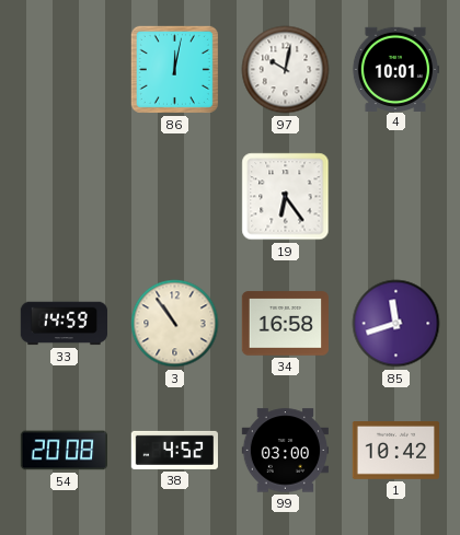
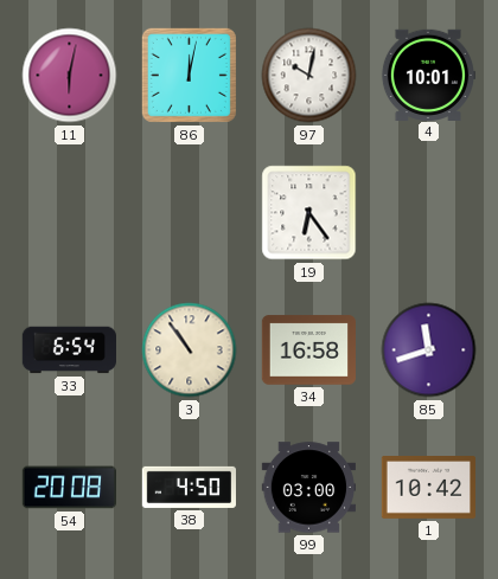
11: none -> 6:02
33: 14:59 -> 6:54
38: 4:52 -> 4:50
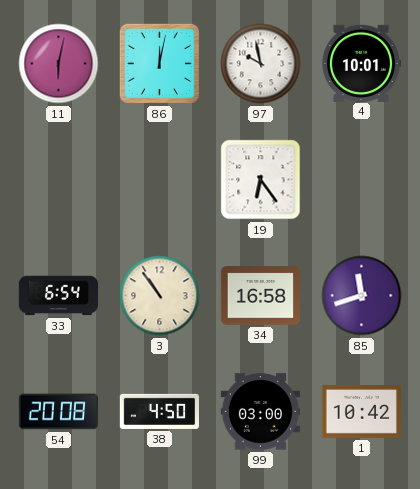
97: 10:02 -> 9:58
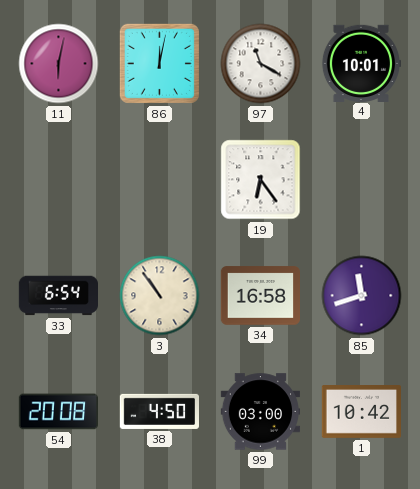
97: 9:58 -> 11:20
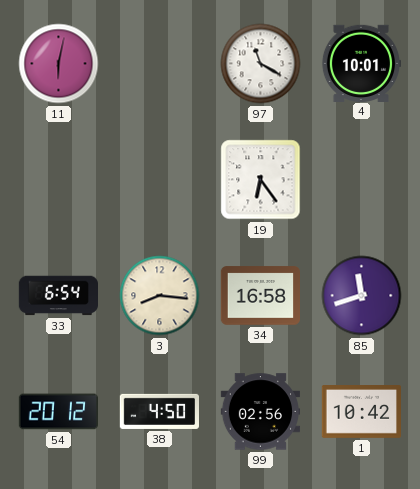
86: 12:02 -> none
3: 10:54 -> 8:16
54: 20:08 -> 20:12
99: 03:00 -> 02:56
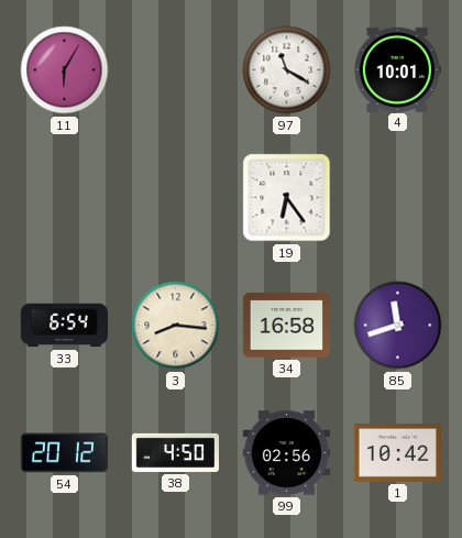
11: 6:02 -> 6:05
